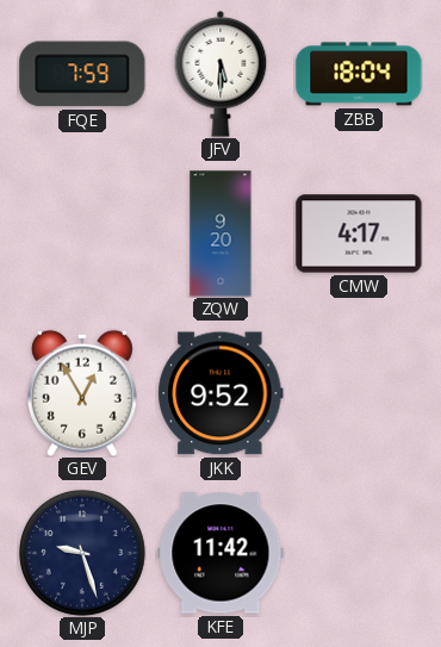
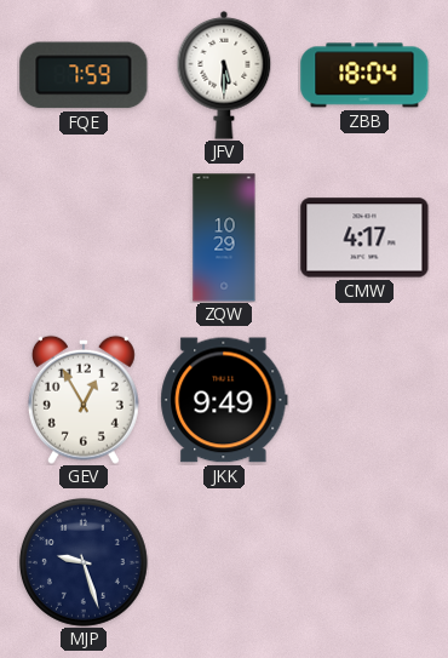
ZQW: 9:20 -> 10:29
JKK: 9:52 -> 9:49
KFE: 11:42 -> none
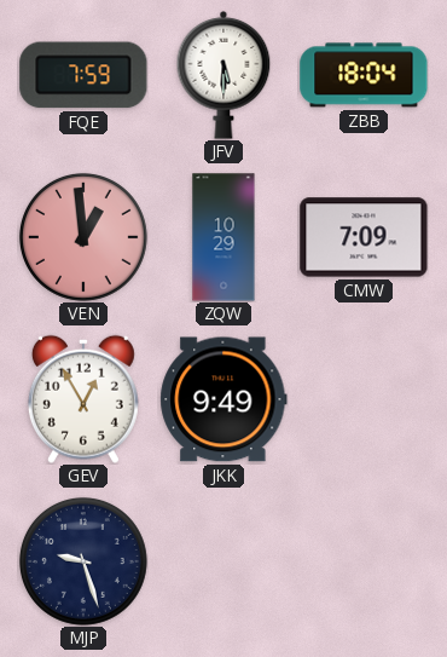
VEN: none -> 12:59
CMW: 4:17 -> 7:09
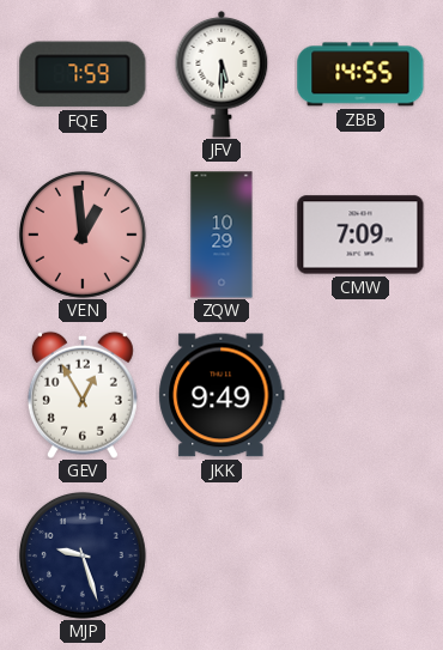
ZBB: 18:04 -> 14:55
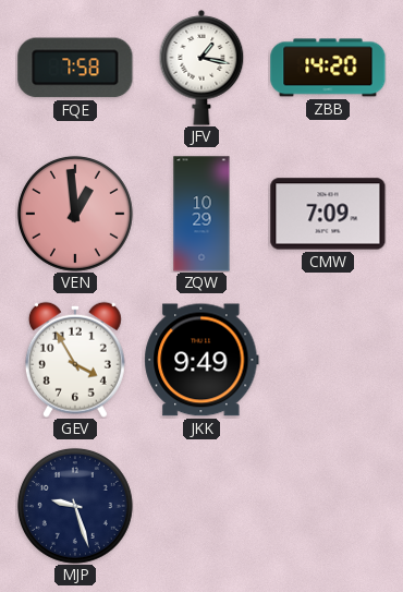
FQE: 7:59 -> 7:58
JFV: 5:30 -> 1:17
ZBB: 14:55 -> 14:20
GEV: 12:55 -> 3:55
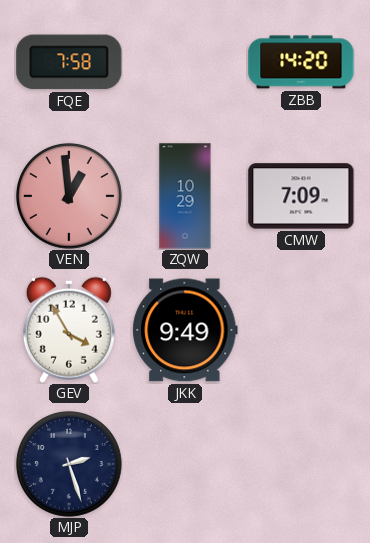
JFV: 1:17 -> none
MJP: 9:27 -> 2:27
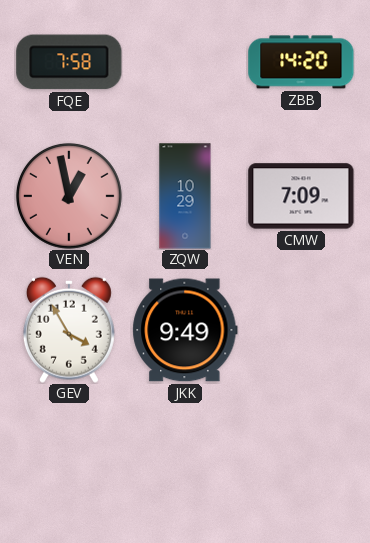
VEN: 12:59 -> 12:58
MJP: 2:27 -> none
